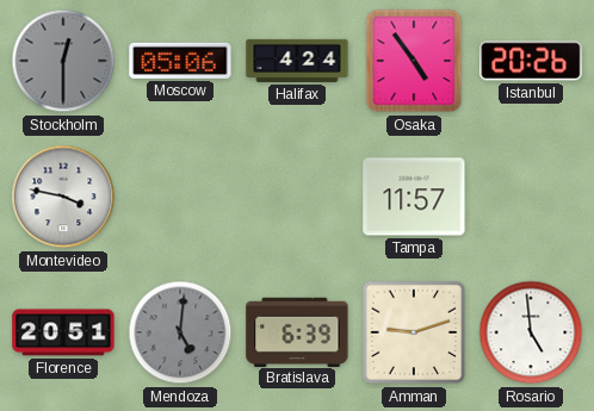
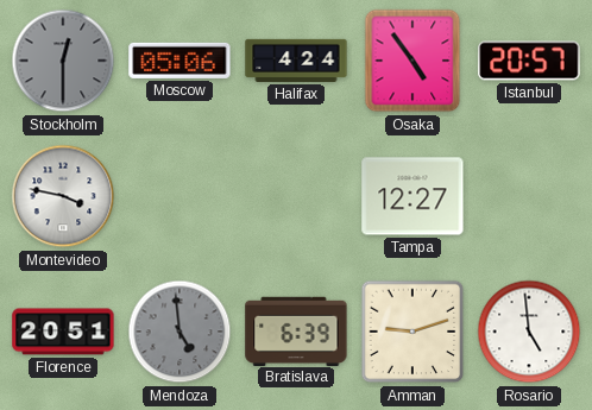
Istanbul: 20:26 -> 20:57
Tampa: 11:57 -> 12:27
Mendoza: 5:01 -> 4:59
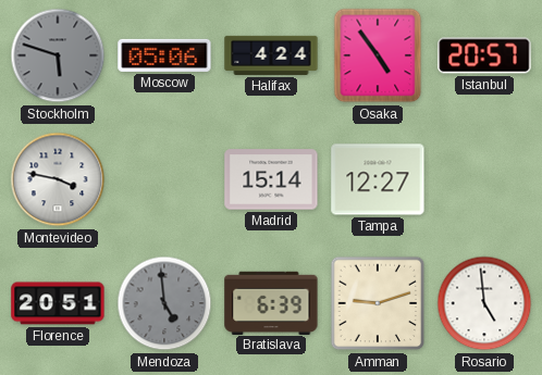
Stockholm: 12:30 -> 5:48
Madrid: none -> 15:14
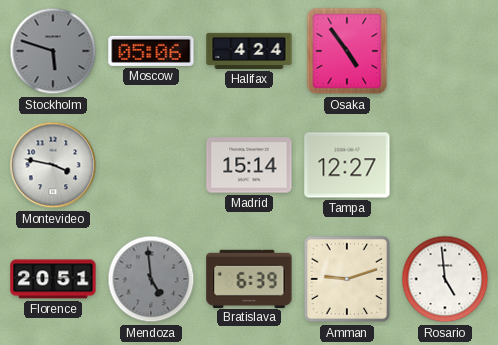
Istanbul: 20:57 -> none
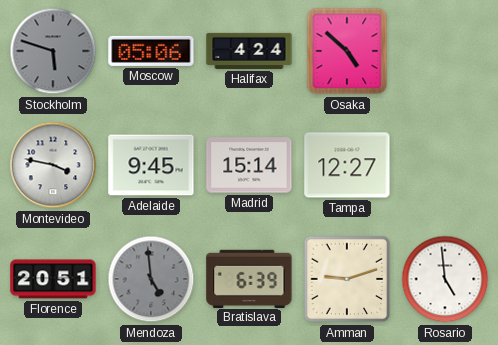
Osaka: 4:54 -> 4:52
Adelaide: none -> 9:45
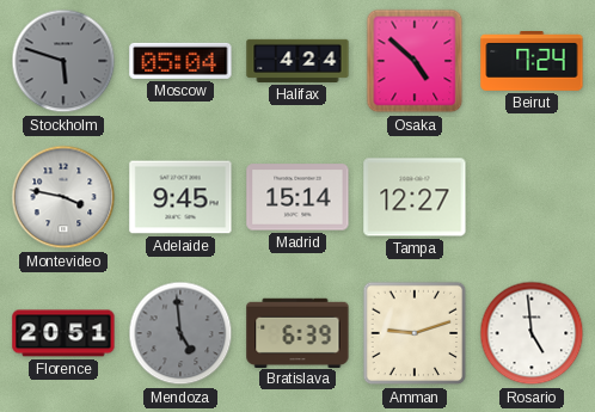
Moscow: 05:06 -> 05:04
Beirut: none -> 7:24
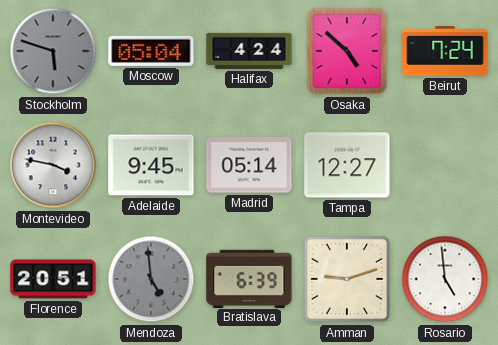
Madrid: 15:14 -> 05:14
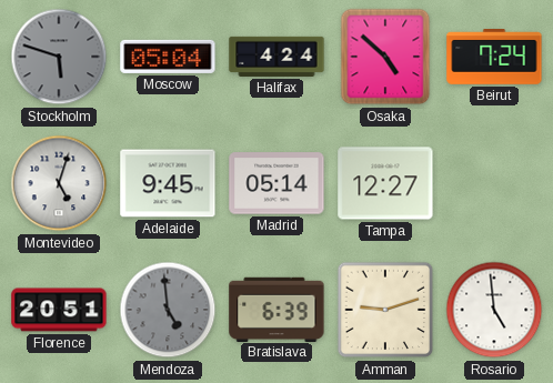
Montevideo: 3:47 -> 5:03
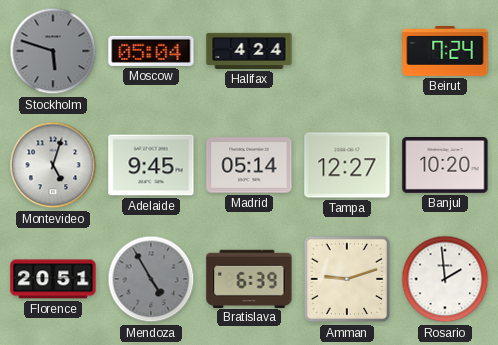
Osaka: 4:52 -> none
Banjul: none -> 10:20
Mendoza: 4:59 -> 4:55
Rosario: 4:59 -> 1:59
